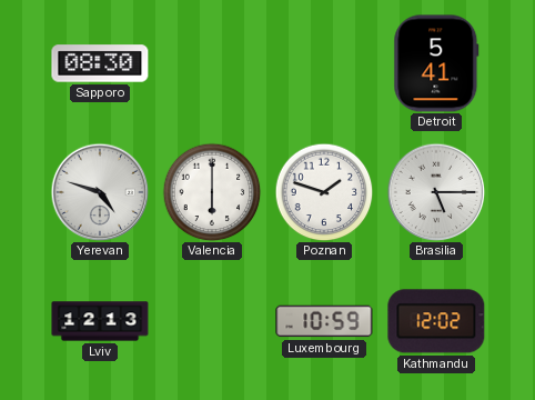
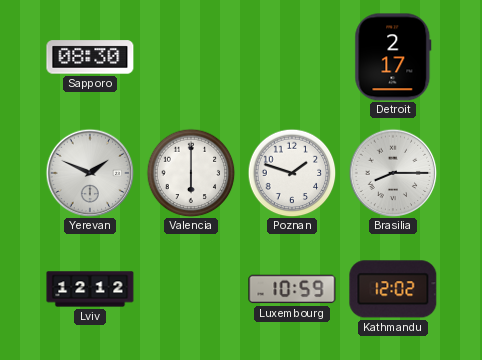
Detroit: 5:41 -> 2:17
Yerevan: 4:48 -> 1:49
Brasilia: 5:15 -> 8:15
Lviv: 12:13 -> 12:12
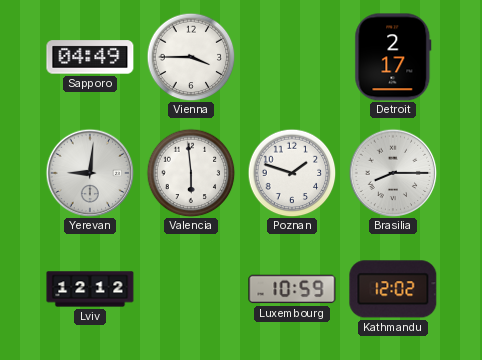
Sapporo: 08:30 -> 04:49
Vienna: none -> 3:45
Yerevan: 1:49 -> 9:01
Valencia: 6:00 -> 5:59
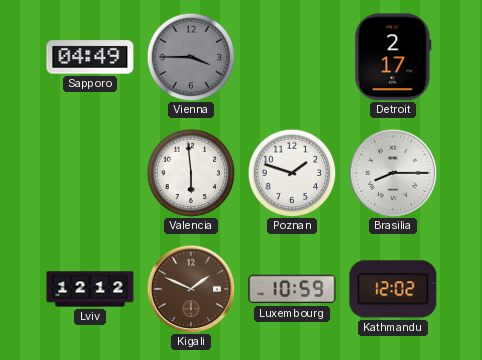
Vienna dial: white -> grey
Yerevan: 9:01 -> none
Kigali: none -> 1:49
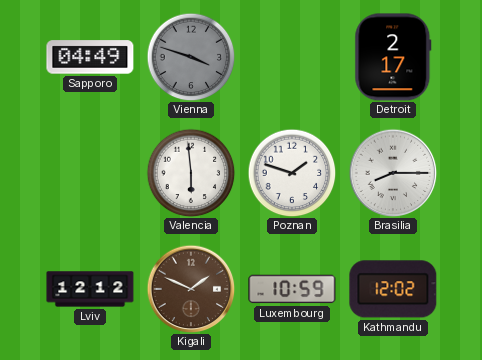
Vienna: 3:45 -> 3:48
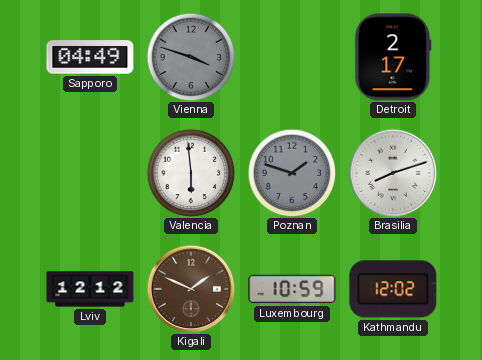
Poznan dial: white -> grey
Brasilia: 8:15 -> 8:12
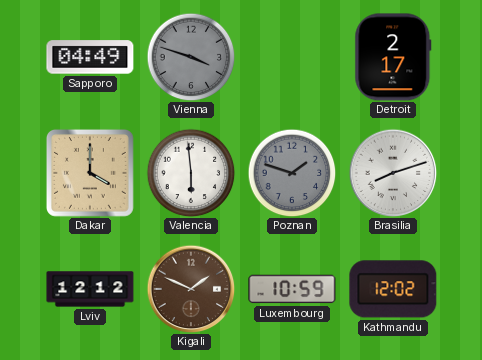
Dakar: none -> 4:00
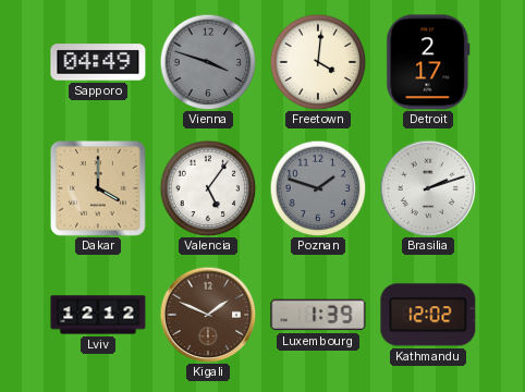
Freetown: none -> 4:01
Valencia: 5:59 -> 5:06
Brasilia: 8:12 -> 2:12
Luxembourg: 10:59 -> 1:39
